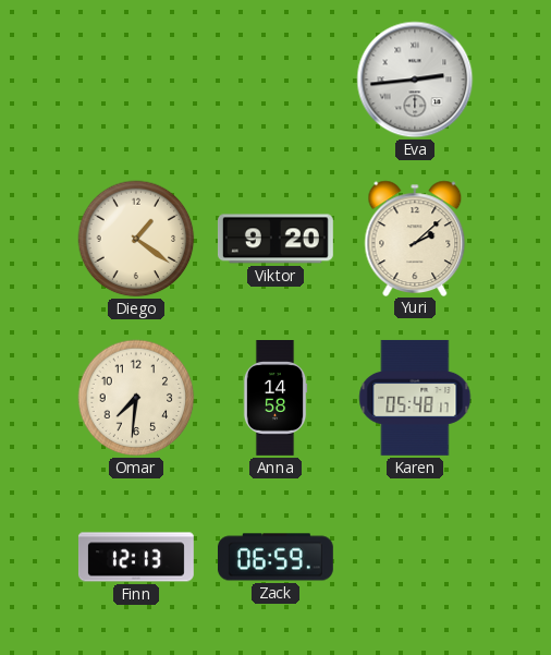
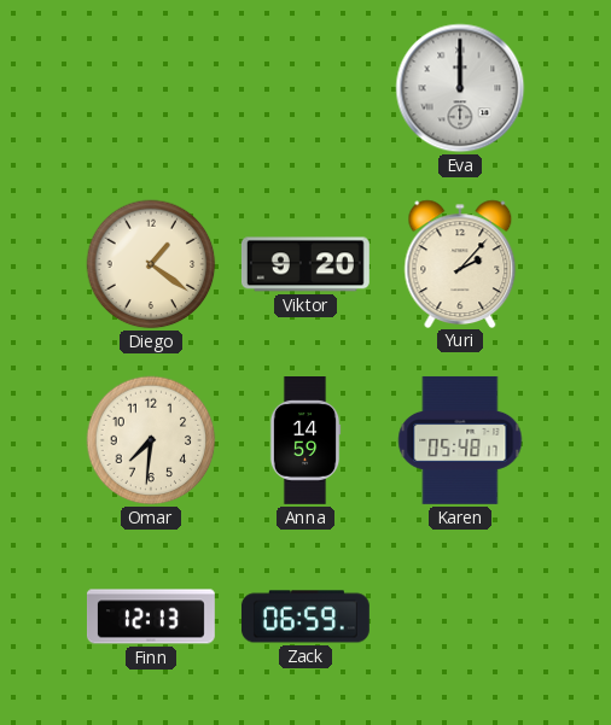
Eva: 2:44 -> 12:00
Yuri: 2:08 -> 2:07
Anna: 14:58 -> 14:59
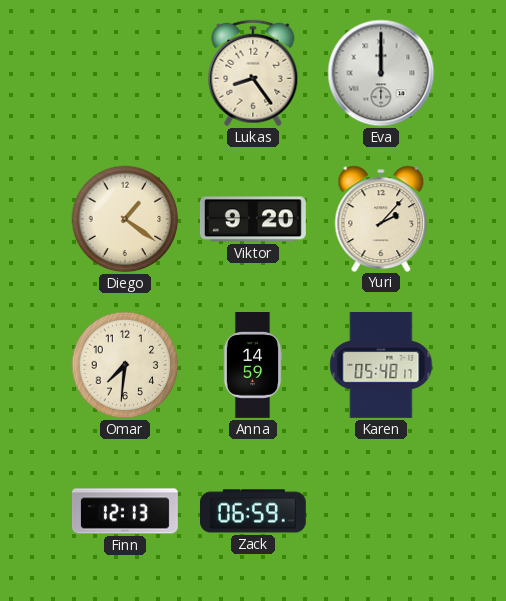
Lukas: none -> 8:24
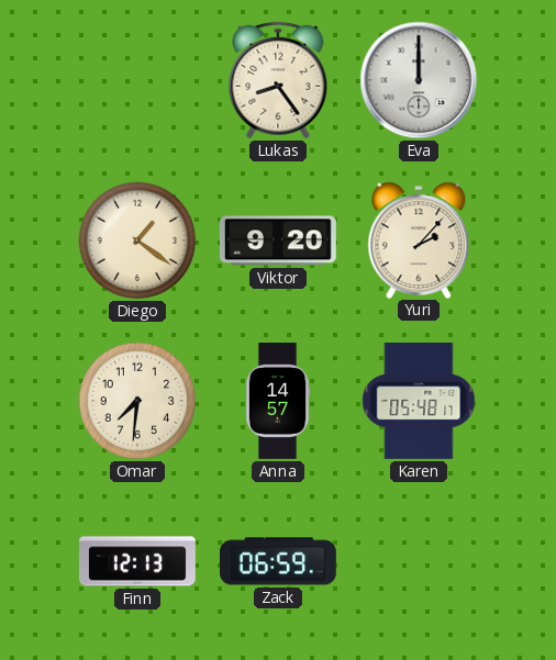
Anna: 14:59 -> 14:57
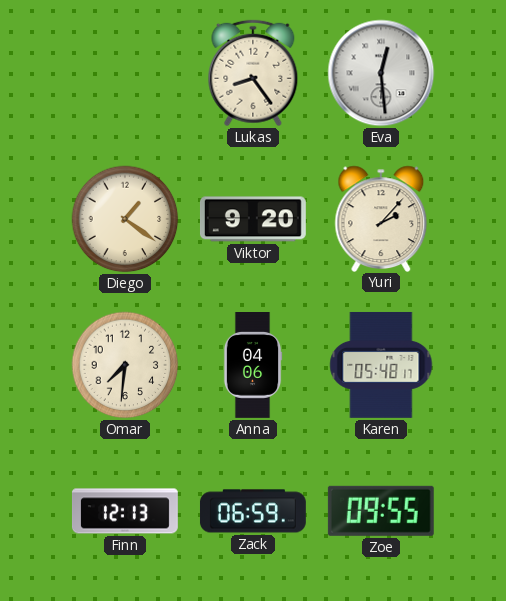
Eva: 12:00 -> 12:29
Anna: 14:57 -> 04:06
Zoe: none -> 09:55
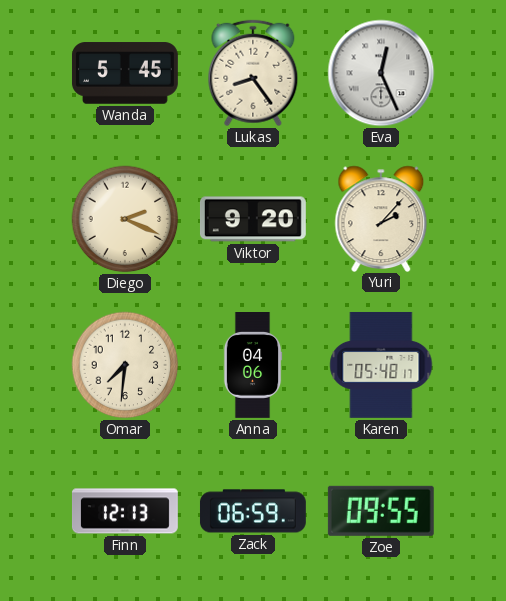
Wanda: none -> 5:45
Eva: 12:29 -> 12:26
Diego: 1:21 -> 2:19
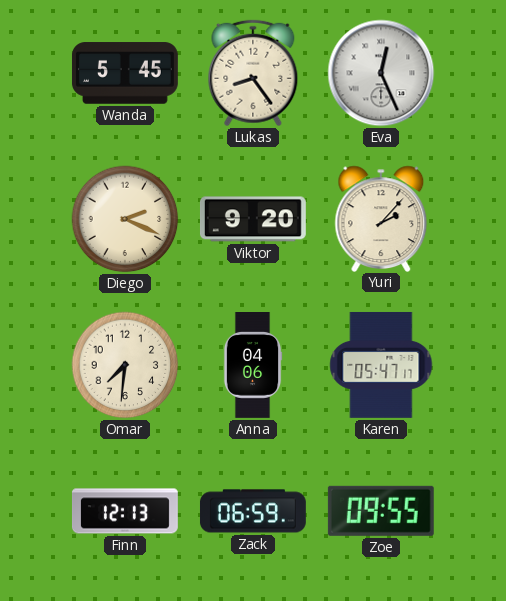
Karen: 05:48 -> 05:47
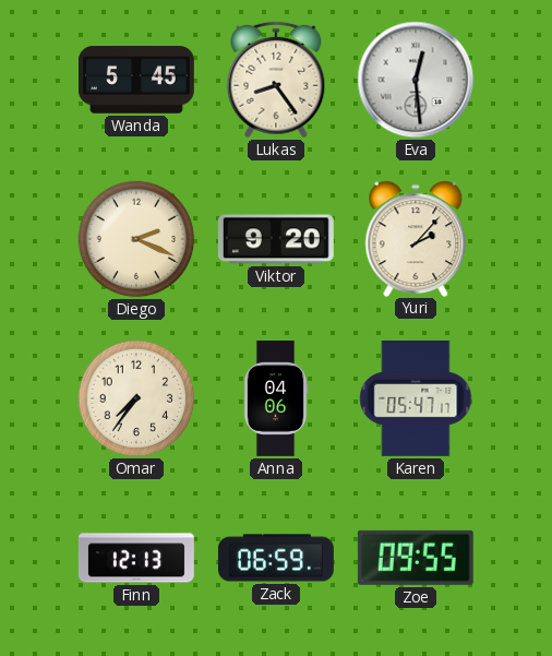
Eva: 12:26 -> 12:29
Omar: 7:31 -> 7:36
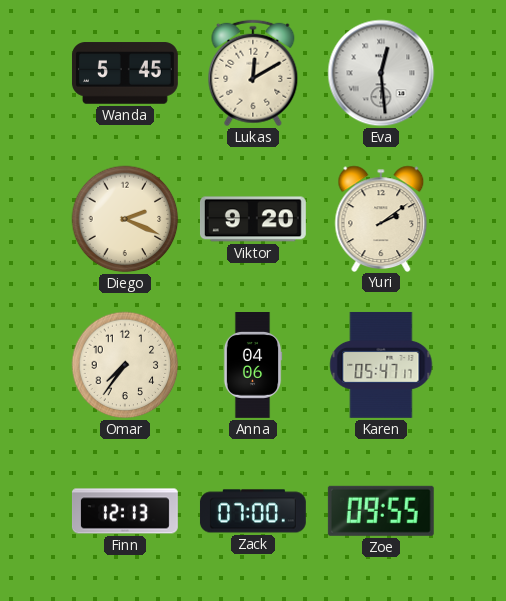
Lukas: 8:24 -> 12:10
Yuri: 2:07 -> 2:09
Zack: 06:59 -> 07:00
